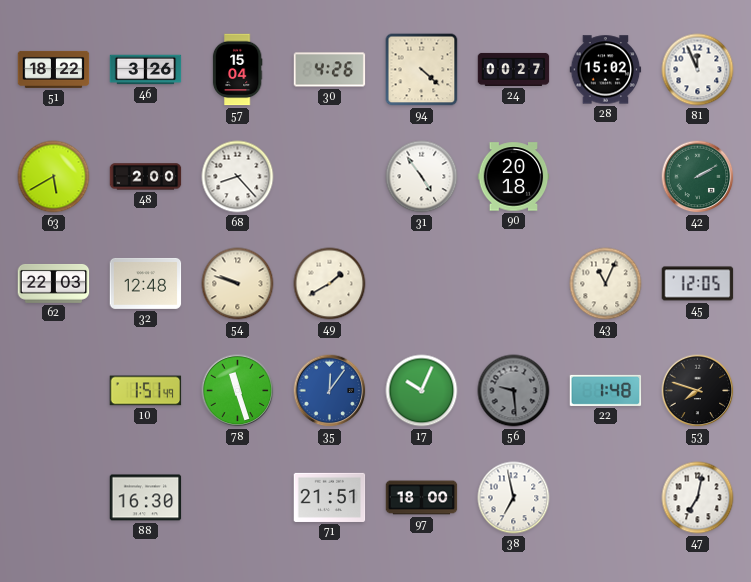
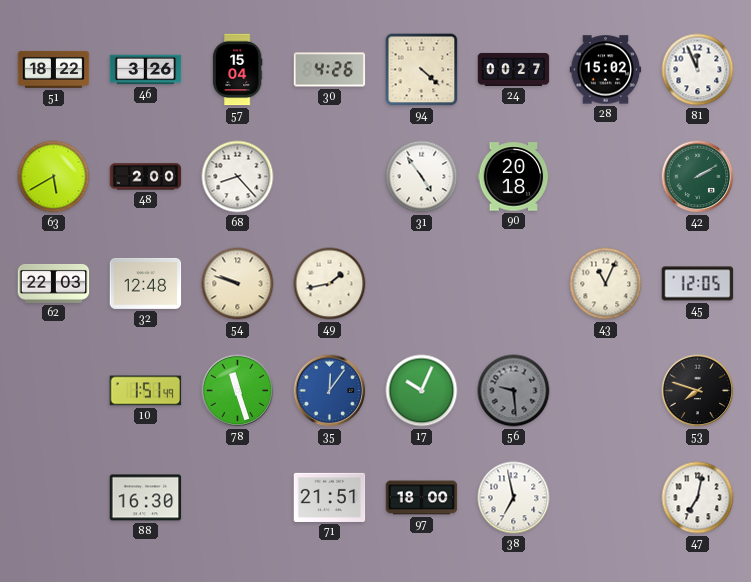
49: 1:40 -> 1:43
22: 1:48 -> none
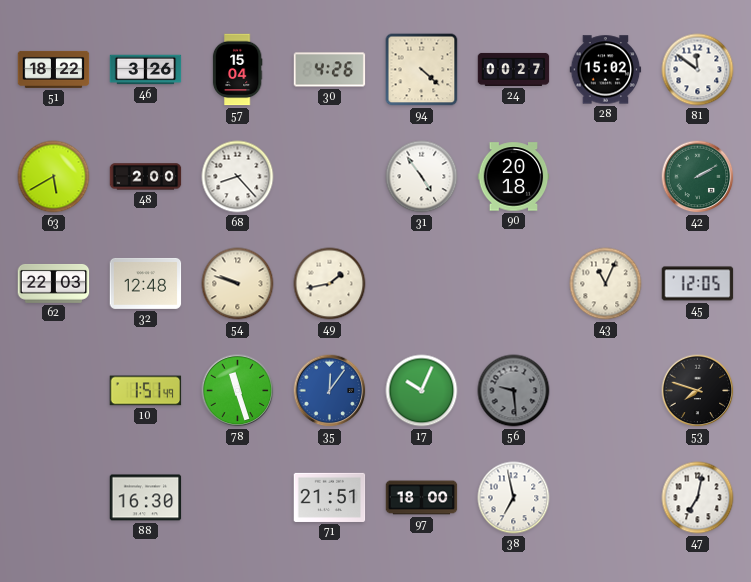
81: 11:56 -> 11:51
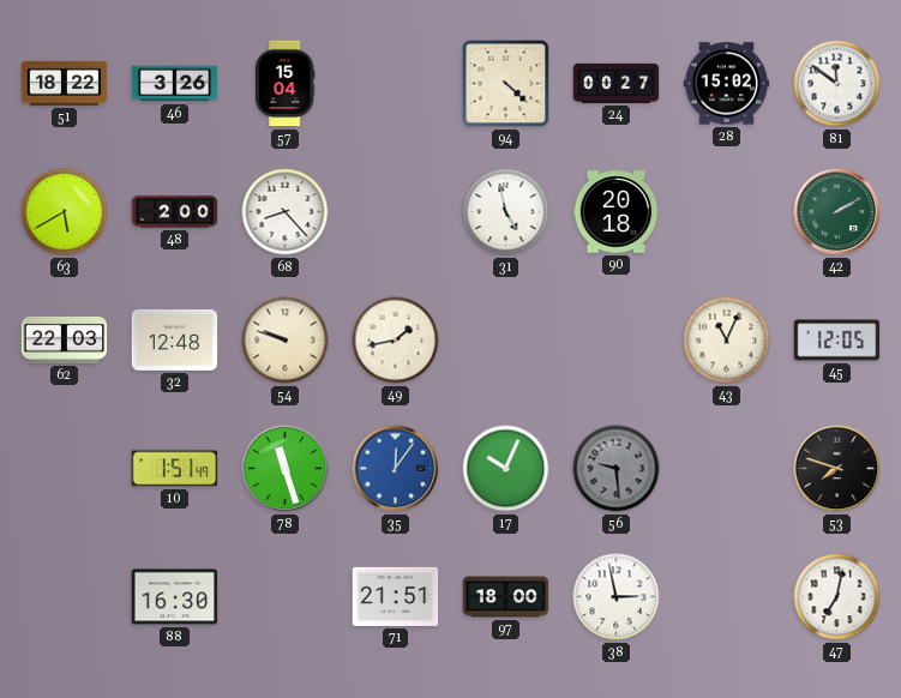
30: 4:26 -> none
31: 4:54 -> 4:58
38: 6:58 -> 2:58
